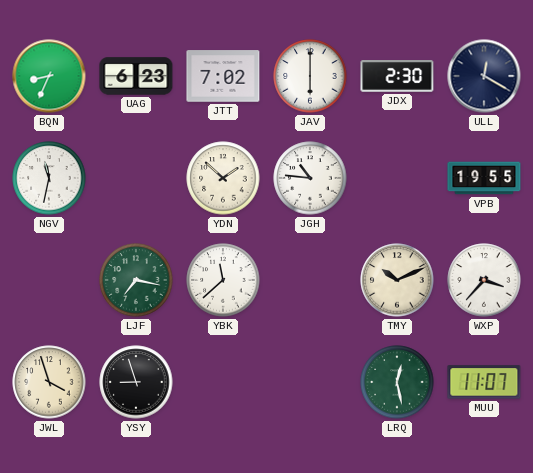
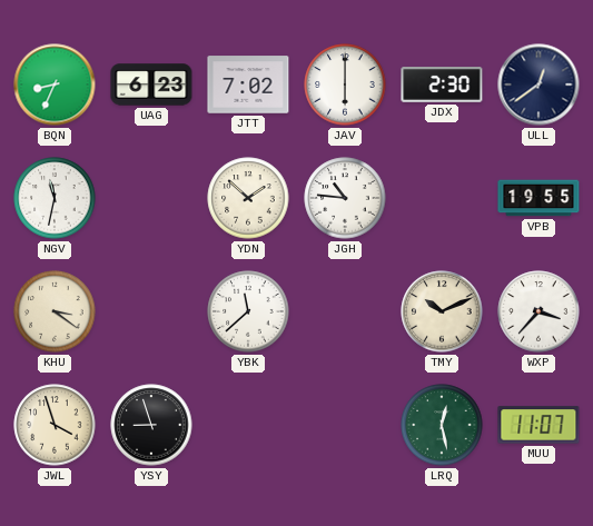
ULL: 12:20 -> 12:39
KHU: none -> 3:21
LJF: 7:17 -> none
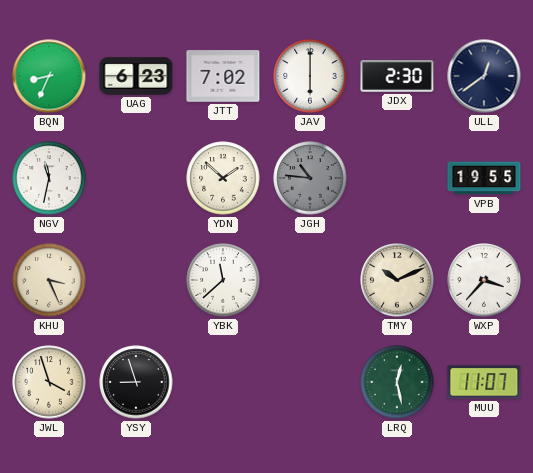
JGH dial: white -> grey
KHU: 3:21 -> 3:26
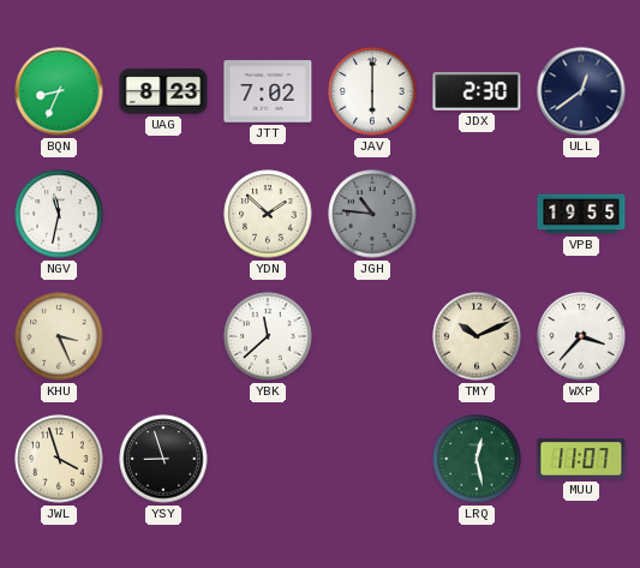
UAG: 6:23 -> 8:23
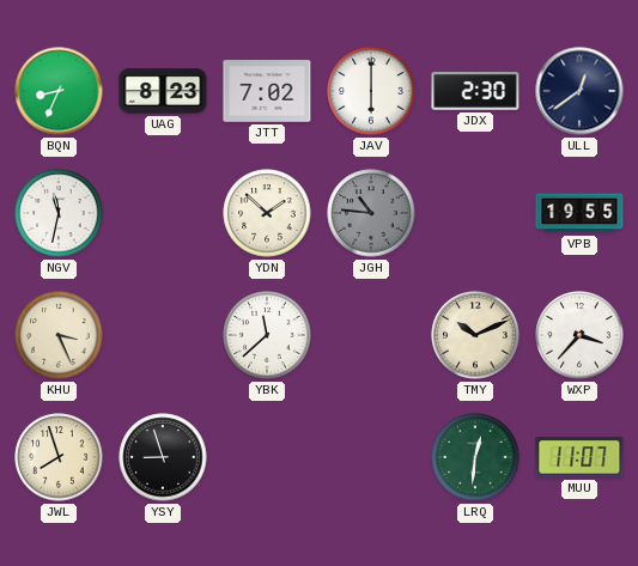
JWL: 3:57 -> 7:57
LRQ: 12:28 -> 12:31
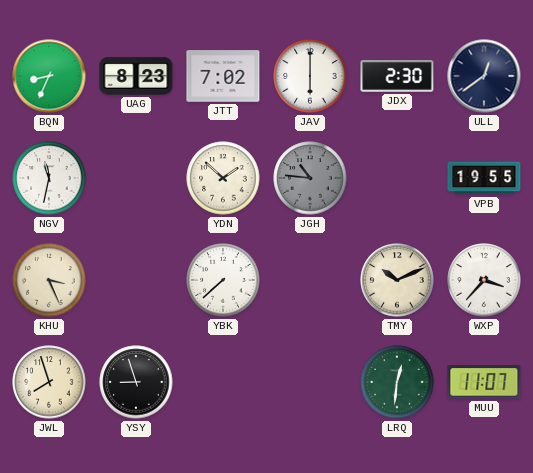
YBK: 11:38 -> 7:38
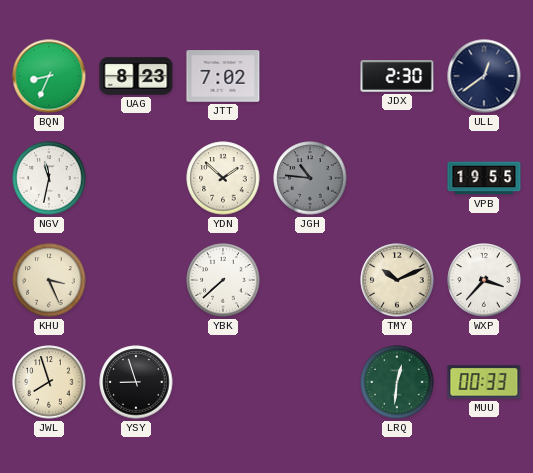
JAV: 6:00 -> none
MUU: 11:07 -> 00:33
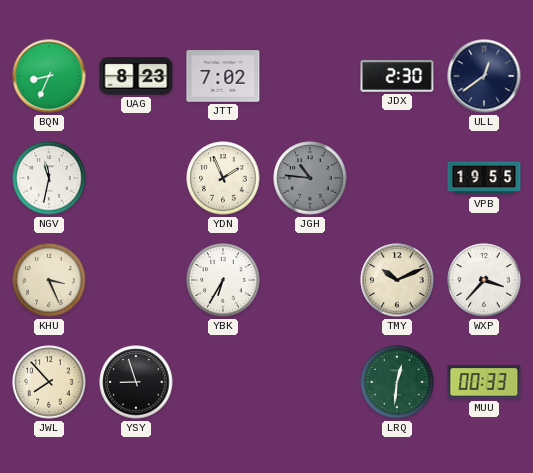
YDN: 1:52 -> 1:56
YBK: 7:38 -> 6:35
JWL: 7:57 -> 7:53
